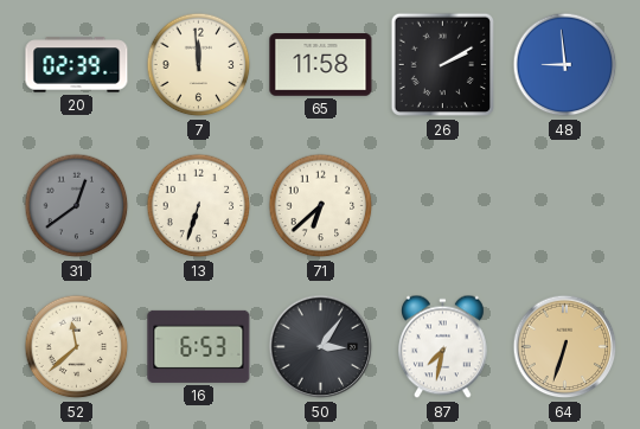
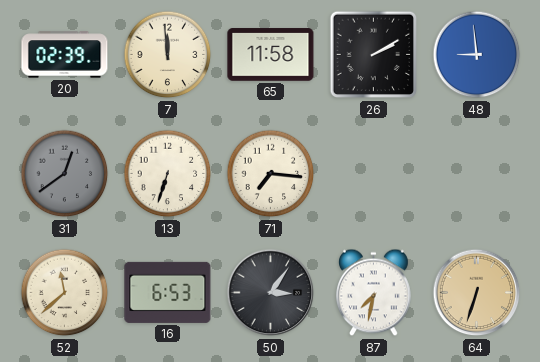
71: 6:38 -> 7:16
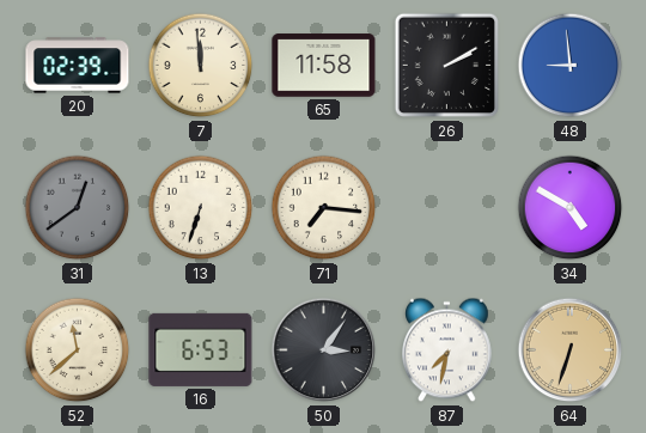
34: none -> 4:50
